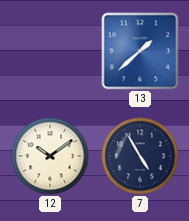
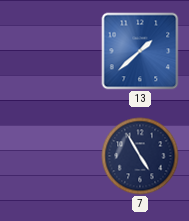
12: 10:09 -> none
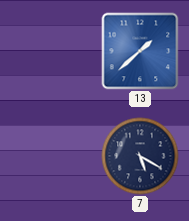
7: 4:55 -> 5:20
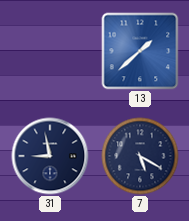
31: none -> 8:58
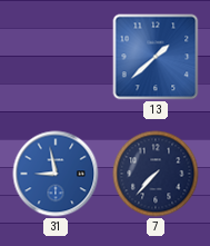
31 dial: navy -> blue
7: 5:20 -> 7:37
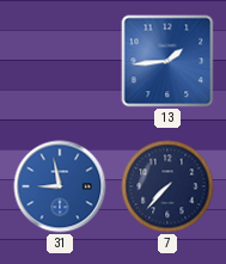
13: 1:38 -> 1:44
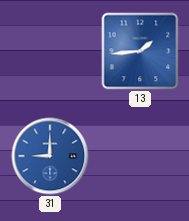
31: 8:58 -> 9:00
7: 7:37 -> none
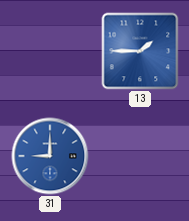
13: 1:44 -> 1:45
